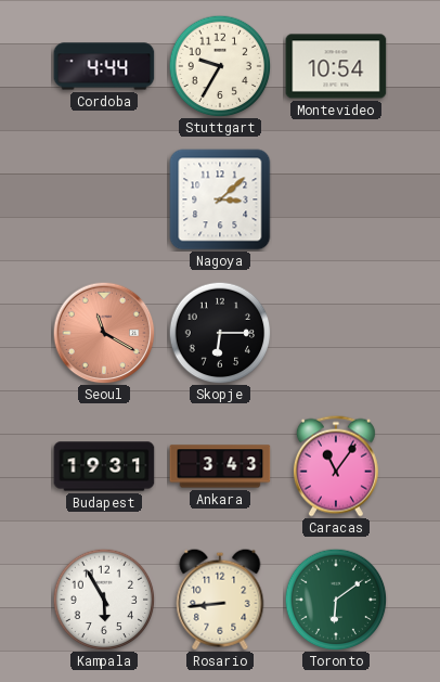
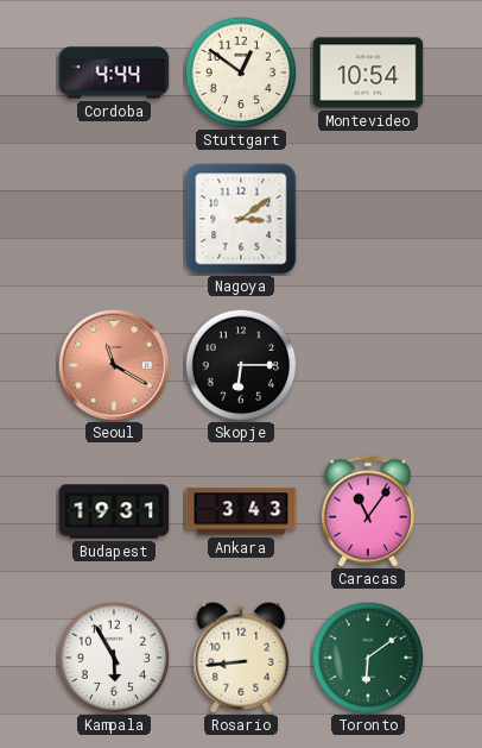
Stuttgart: 9:35 -> 12:51
Nagoya: 3:08 -> 3:09
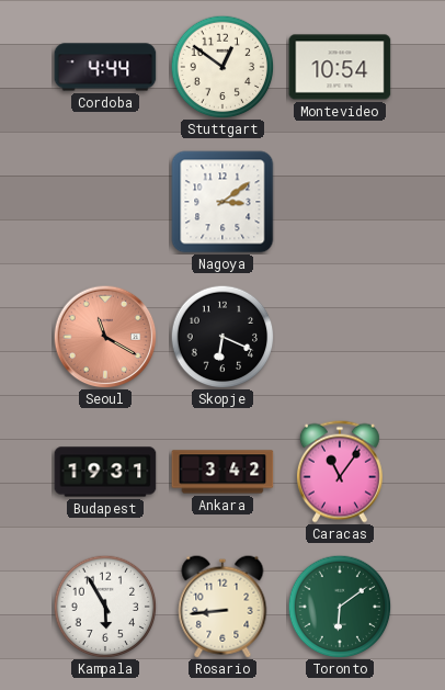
Skopje: 6:15 -> 6:19
Ankara: 3:43 -> 3:42
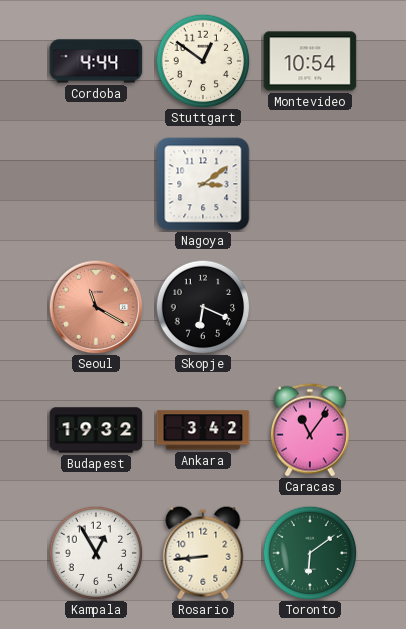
Budapest: 19:31 -> 19:32
Kampala: 5:55 -> 12:55
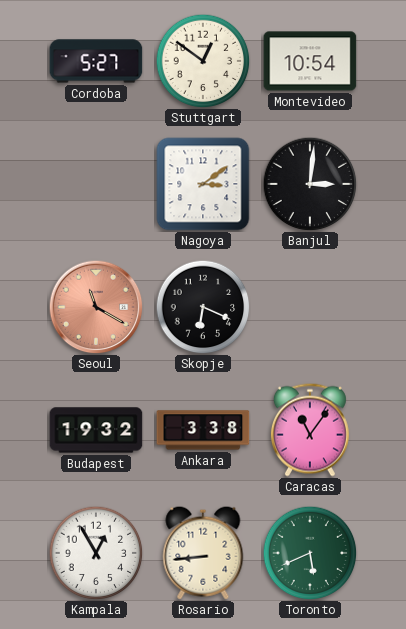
Cordoba: 4:44 -> 5:27
Banjul: none -> 3:01
Ankara: 3:42 -> 3:38
Toronto: 6:09 -> 5:41
